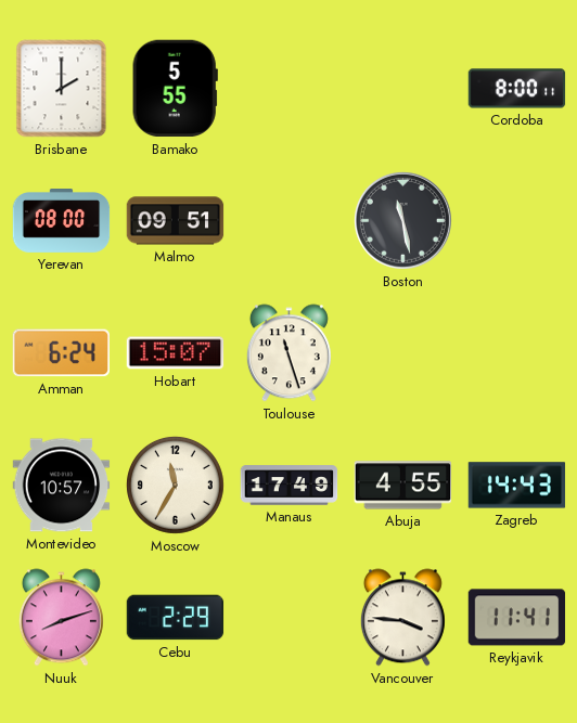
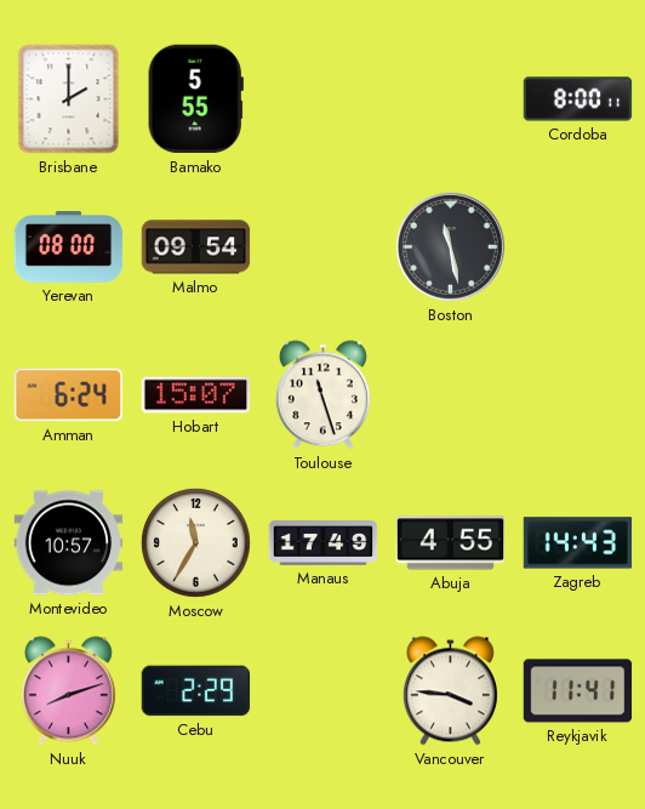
Malmo: 09:51 -> 09:54
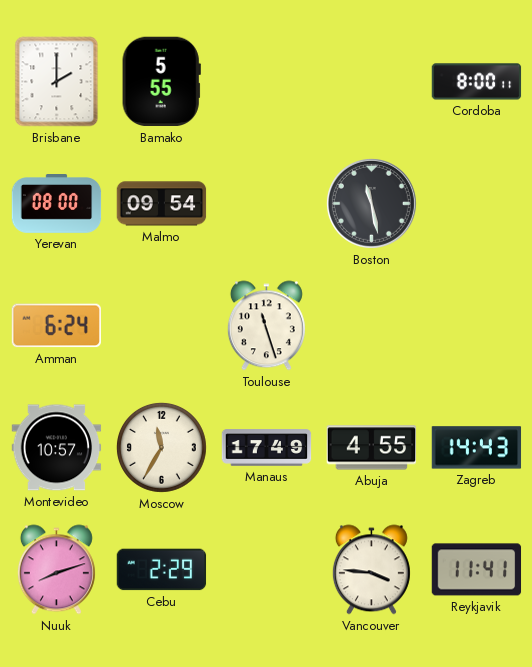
Hobart: 15:07 -> none
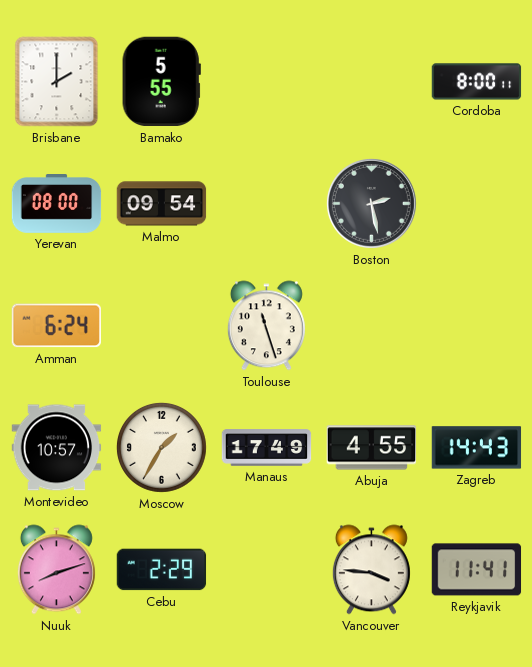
Boston: 11:28 -> 2:28
Moscow: 11:35 -> 1:35
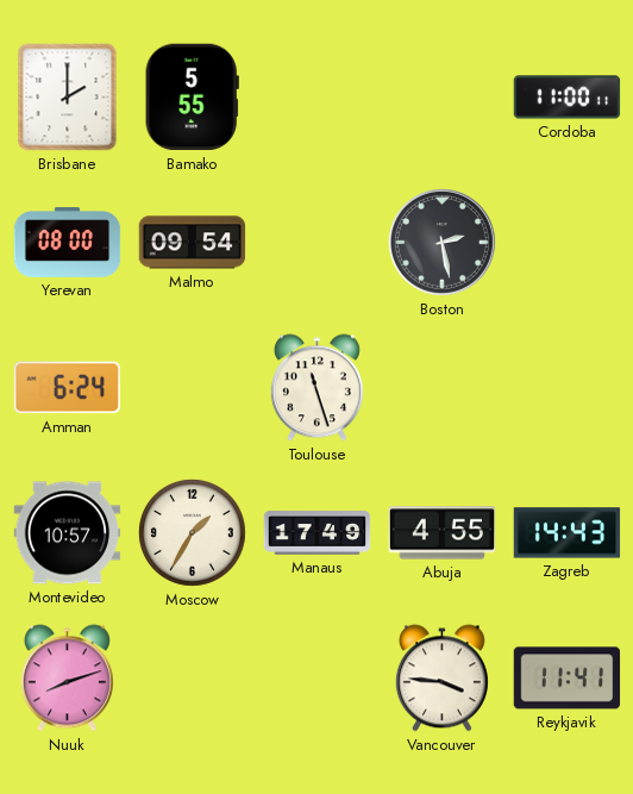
Cordoba: 8:00 -> 11:00
Cebu: 2:29 -> none
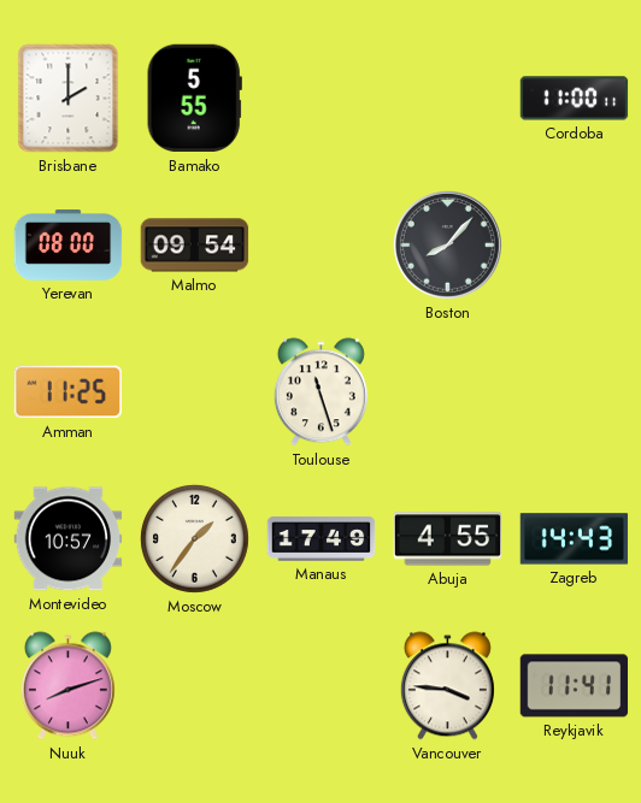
Boston: 2:28 -> 8:07
Amman: 6:24 -> 11:25
Moscow: 1:35 -> 1:36
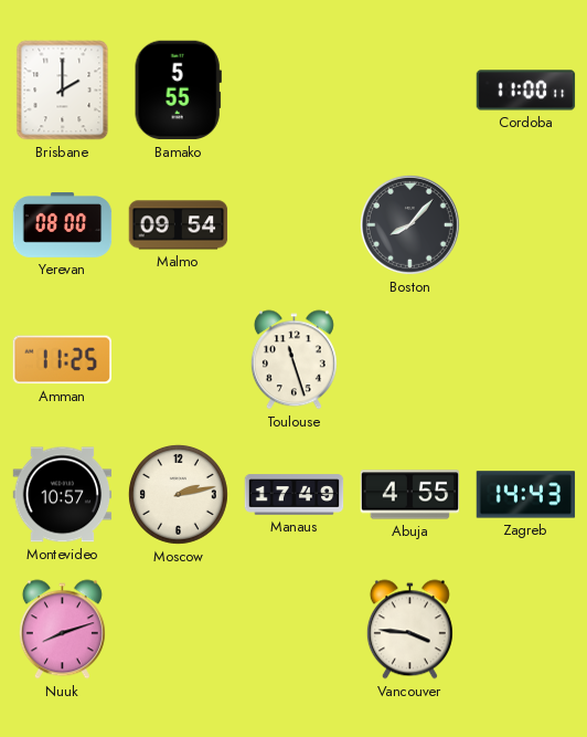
Moscow: 1:36 -> 2:13
Reykjavik: 11:41 -> none
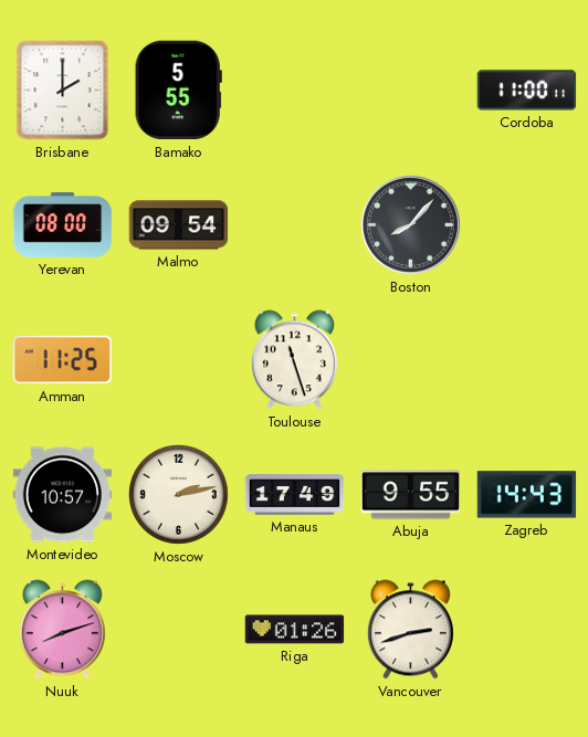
Abuja: 4:55 -> 9:55
Riga: none -> 01:26
Vancouver: 3:46 -> 2:42
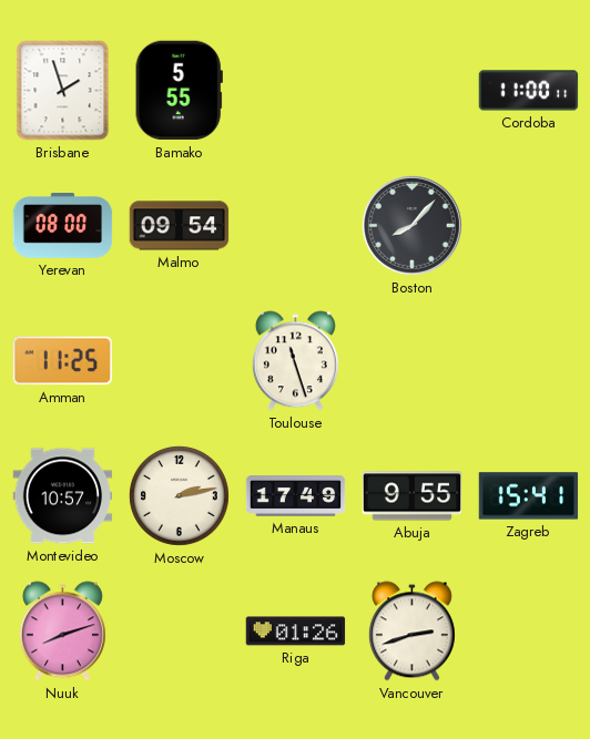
Brisbane: 2:00 -> 1:57
Zagreb: 14:43 -> 15:41
